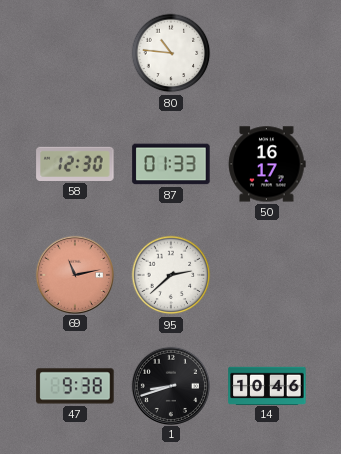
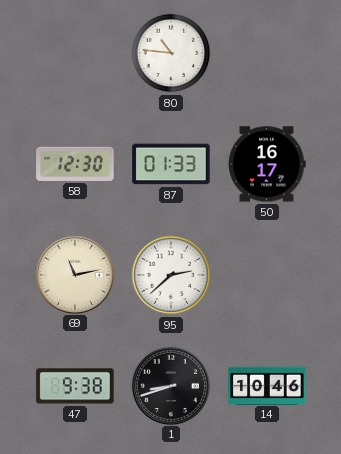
69 dial: salmon -> cream
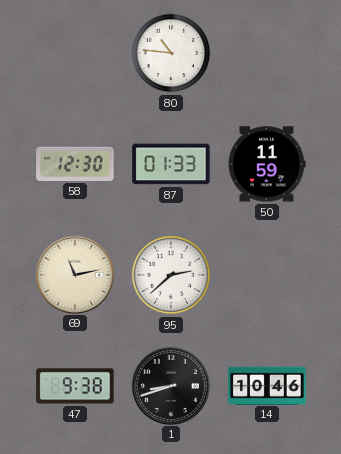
50: 16:17 -> 11:59
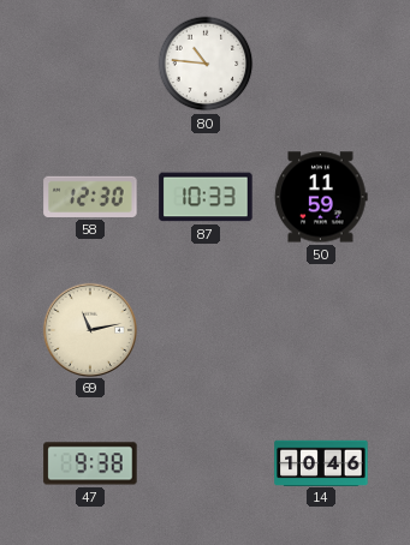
87: 01:33 -> 10:33
95: 2:38 -> none
1: 8:42 -> none
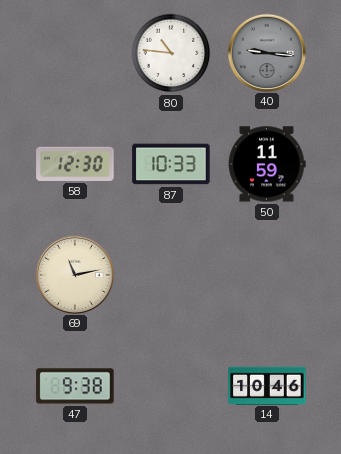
40: none -> 9:16
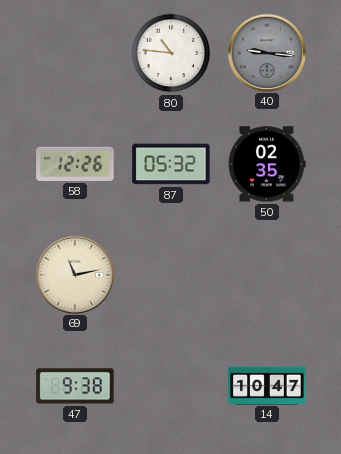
58: 12:30 -> 12:26
87: 10:33 -> 05:32
50: 11:59 -> 02:35
14: 10:46 -> 10:47
